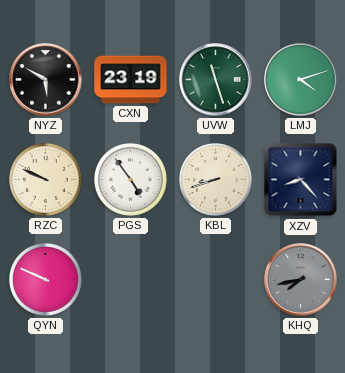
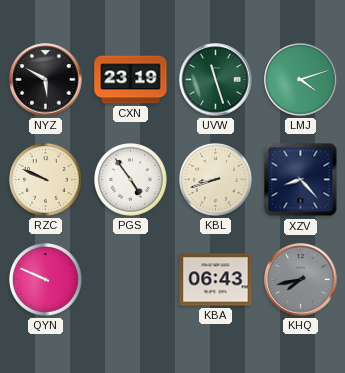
KBA: none -> 06:43
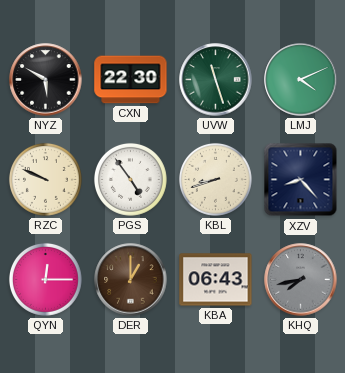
CXN: 23:19 -> 22:30
LMJ: 4:12 -> 4:11
QYN: 9:49 -> 12:15
DER: none -> 1:00
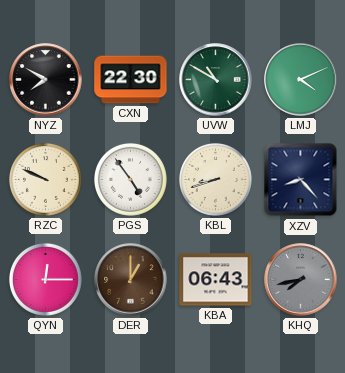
NYZ: 5:50 -> 7:50
UVW: 11:27 -> 10:50
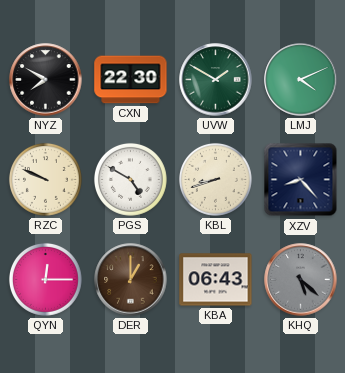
UVW: 10:50 -> 1:50
PGS: 4:54 -> 4:50
KHQ: 7:43 -> 5:22
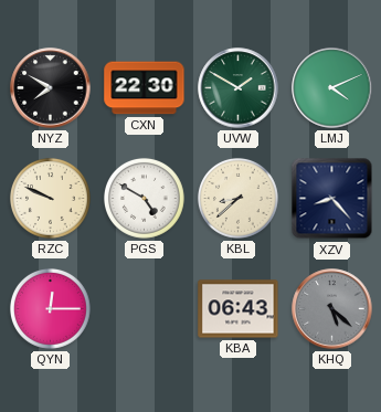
KBL: 8:42 -> 8:38
DER: 1:00 -> none
